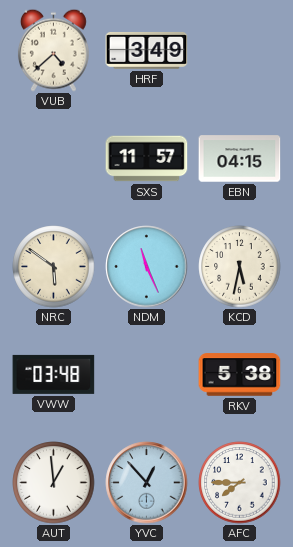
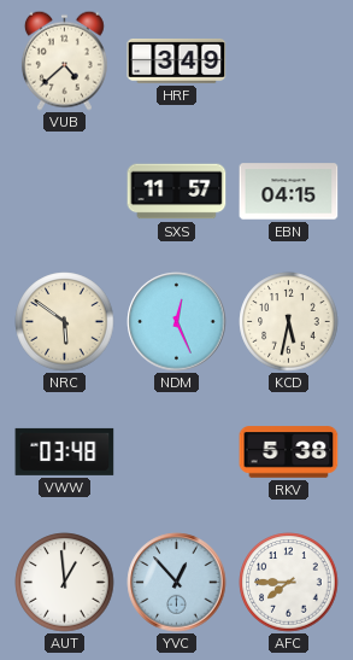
NDM: 11:26 -> 12:26
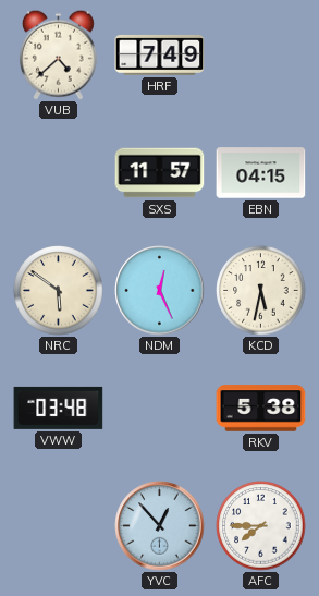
HRF: 3:49 -> 7:49
AUT: 12:59 -> none
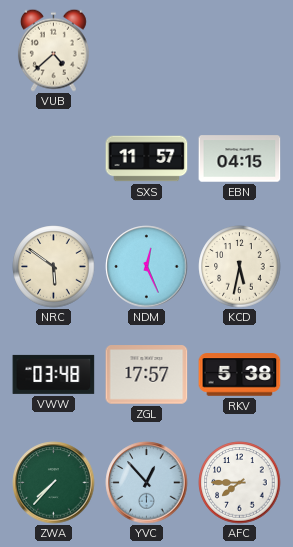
HRF: 7:49 -> none
ZGL: none -> 17:57
ZWA: none -> 7:37
